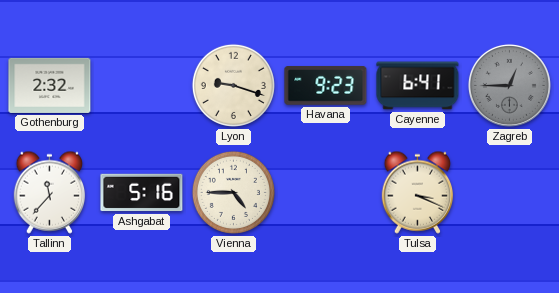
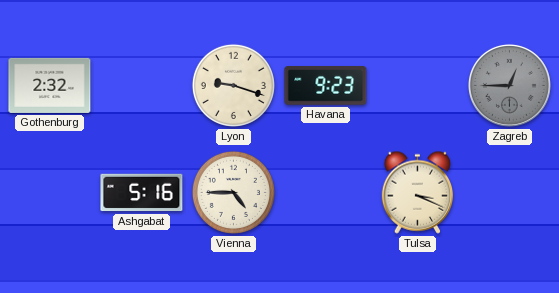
Cayenne: 6:41 -> none
Tallinn: 11:37 -> none
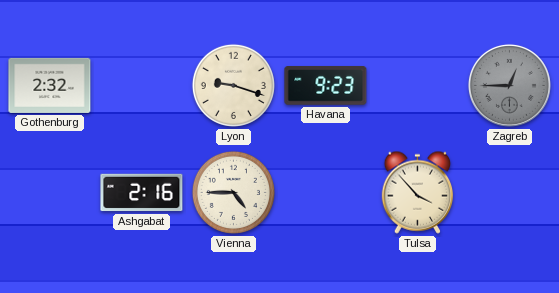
Ashgabat: 5:16 -> 2:16
Tulsa: 3:19 -> 3:53
